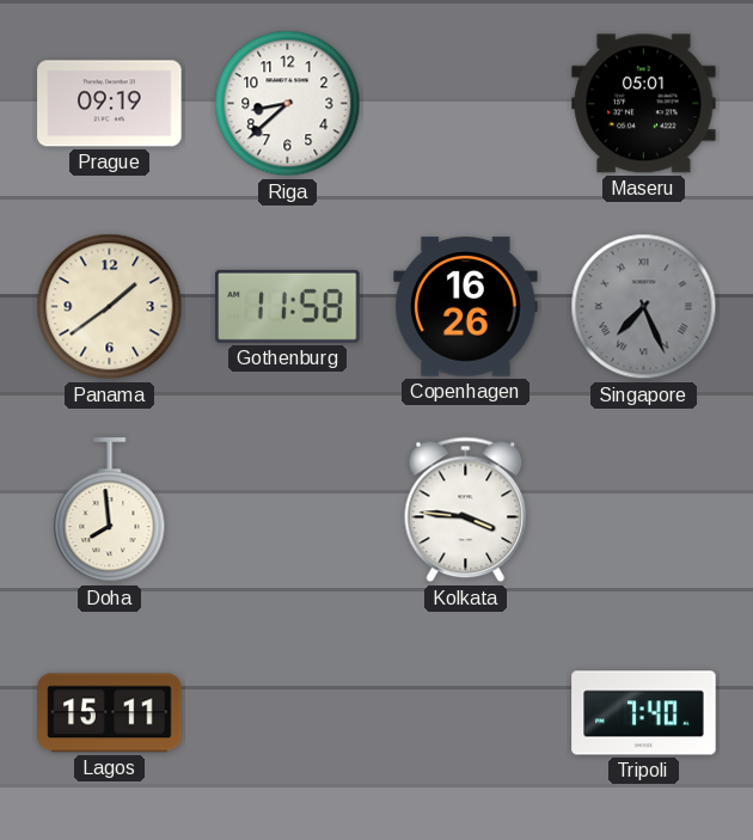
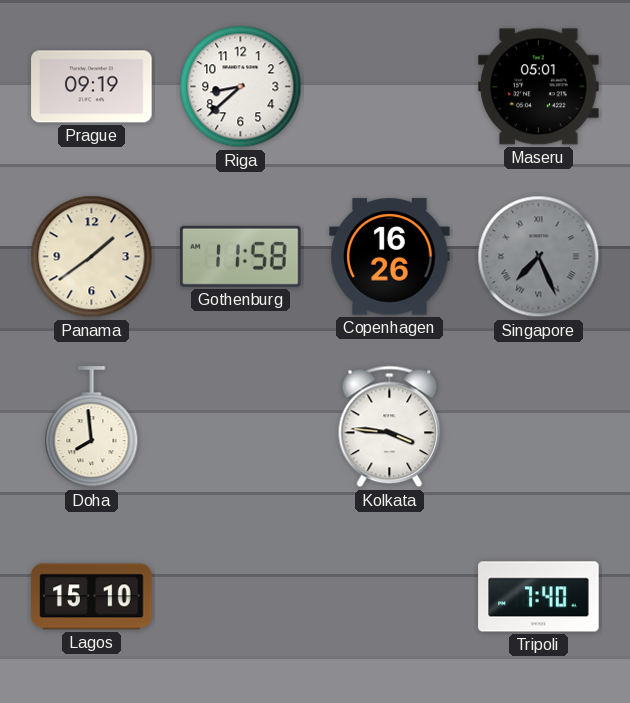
Lagos: 15:11 -> 15:10
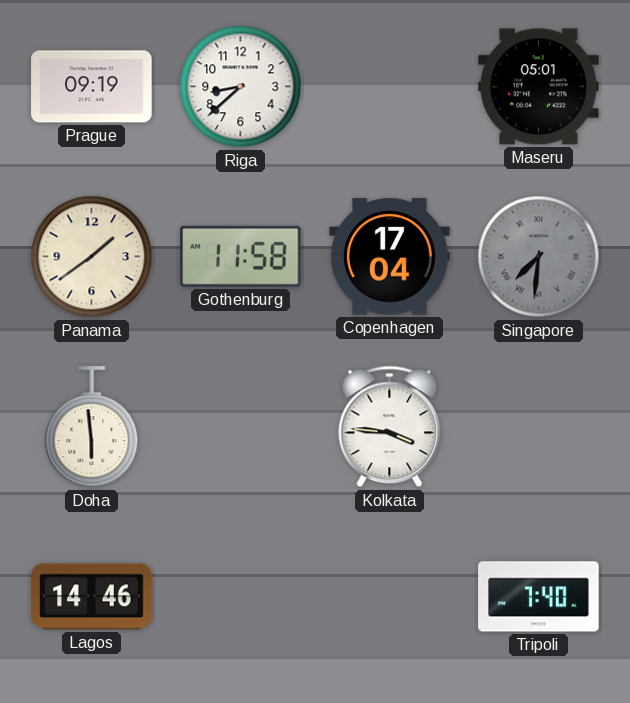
Copenhagen: 16:26 -> 17:04
Singapore: 7:26 -> 7:31
Doha: 7:59 -> 5:59
Lagos: 15:10 -> 14:46
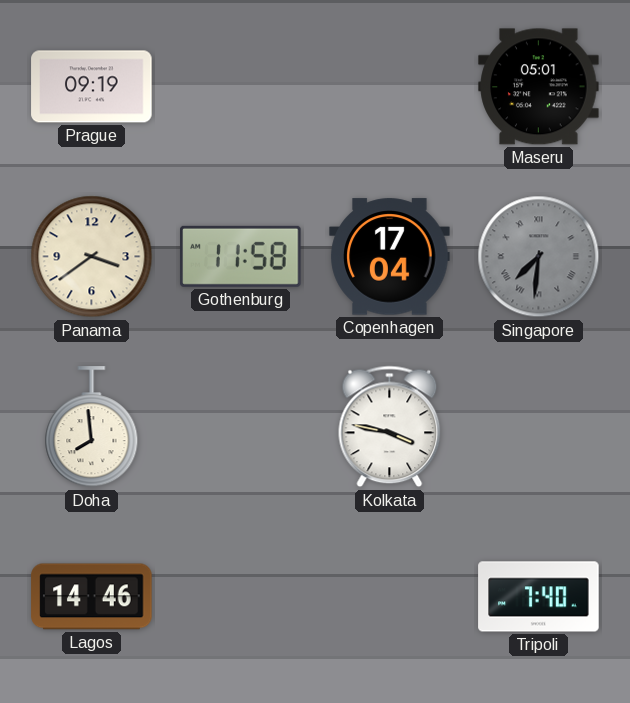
Riga: 8:38 -> none
Panama: 1:39 -> 3:39
Doha: 5:59 -> 7:59
Kolkata: 3:46 -> 3:47
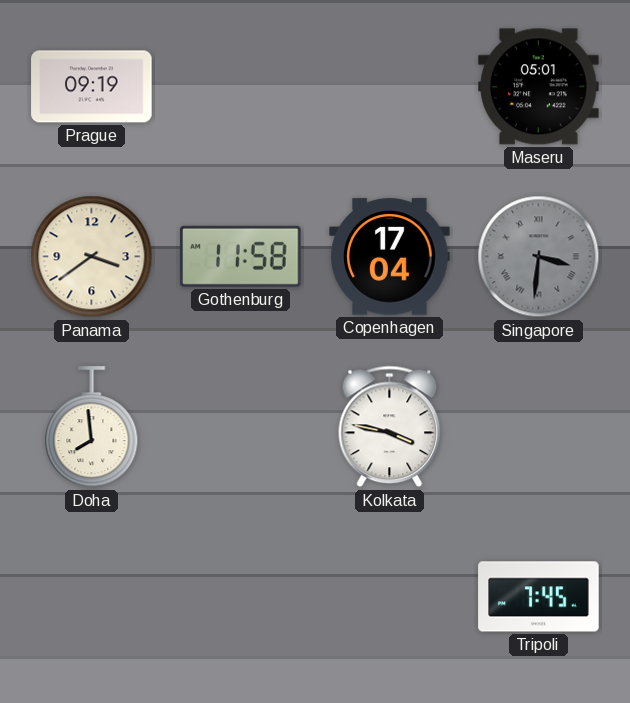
Singapore: 7:31 -> 3:31
Lagos: 14:46 -> none
Tripoli: 7:40 -> 7:45
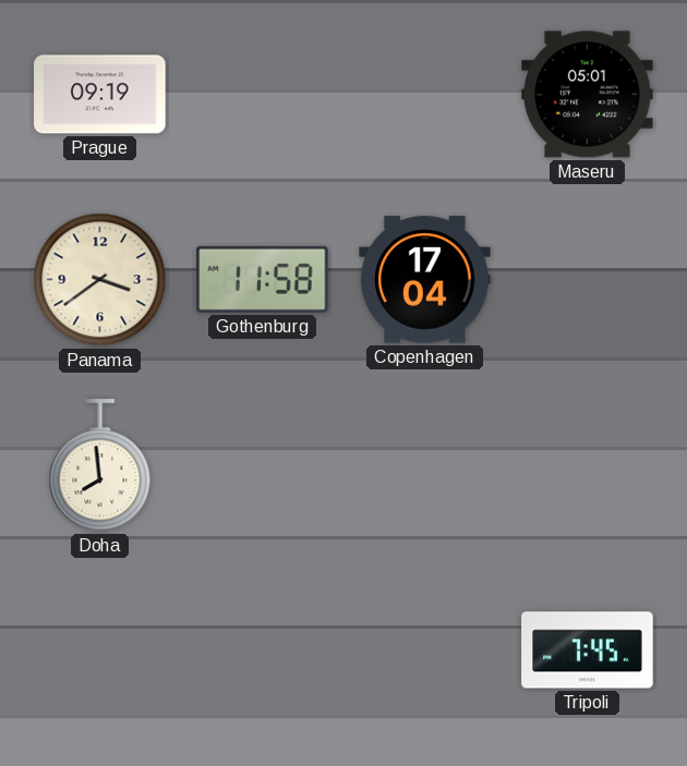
Singapore: 3:31 -> none
Kolkata: 3:47 -> none
